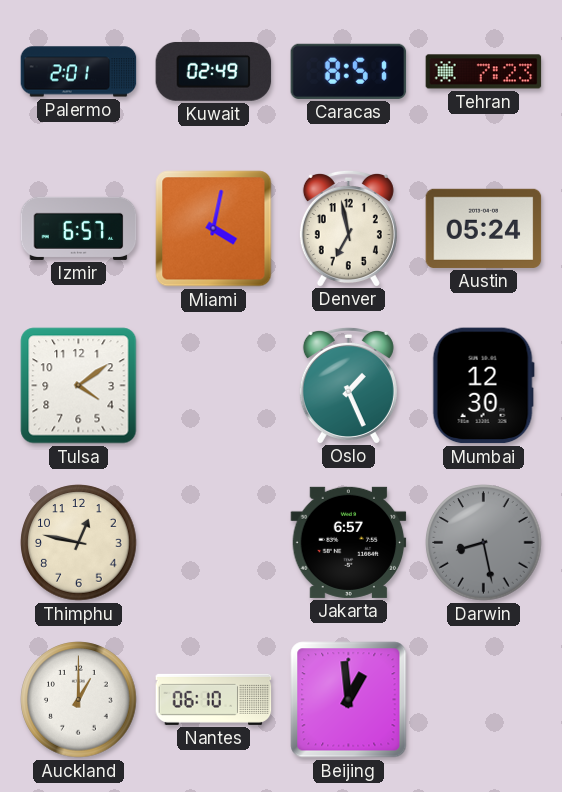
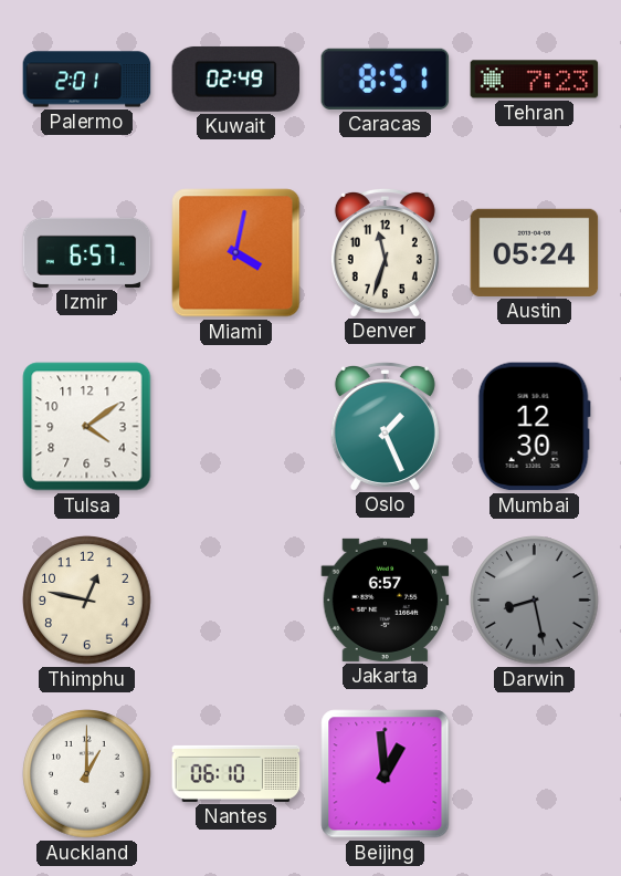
Denver: 6:58 -> 11:33
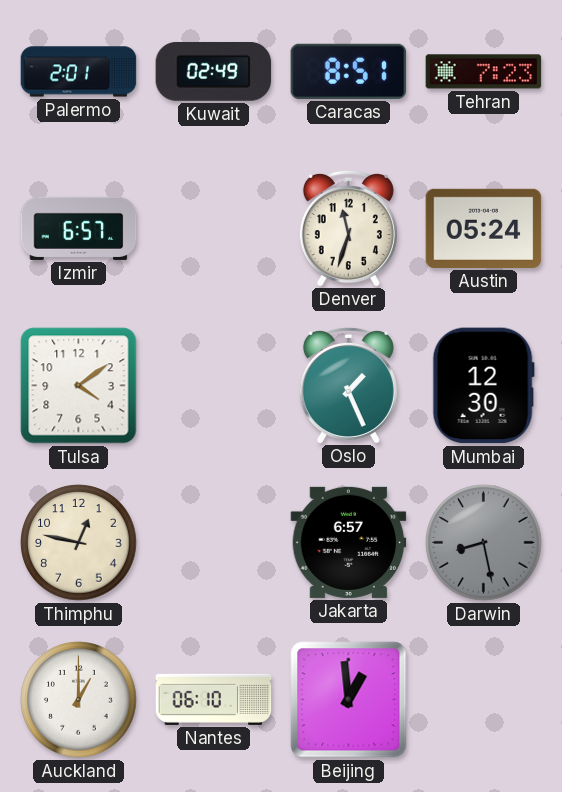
Miami: 4:02 -> none
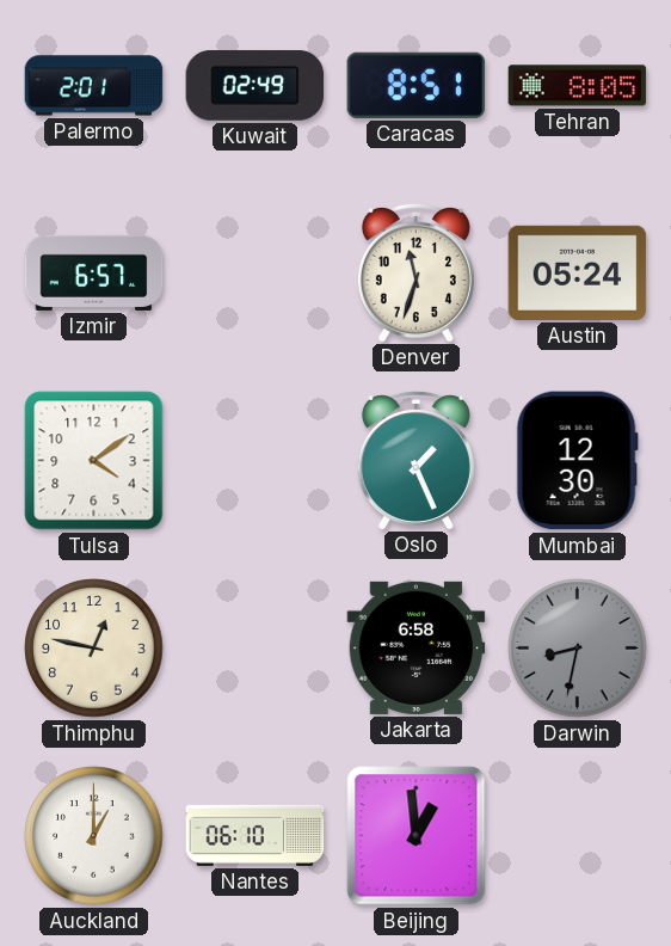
Tehran: 7:23 -> 8:05
Jakarta: 6:57 -> 6:58
Darwin: 8:28 -> 8:32
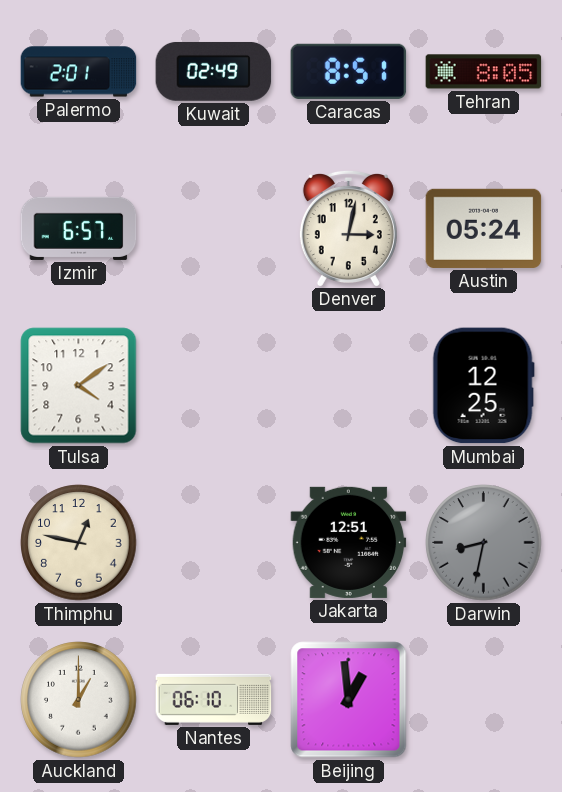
Denver: 11:33 -> 3:02
Oslo: 1:26 -> none
Mumbai: 12:30 -> 12:25
Jakarta: 6:58 -> 12:51
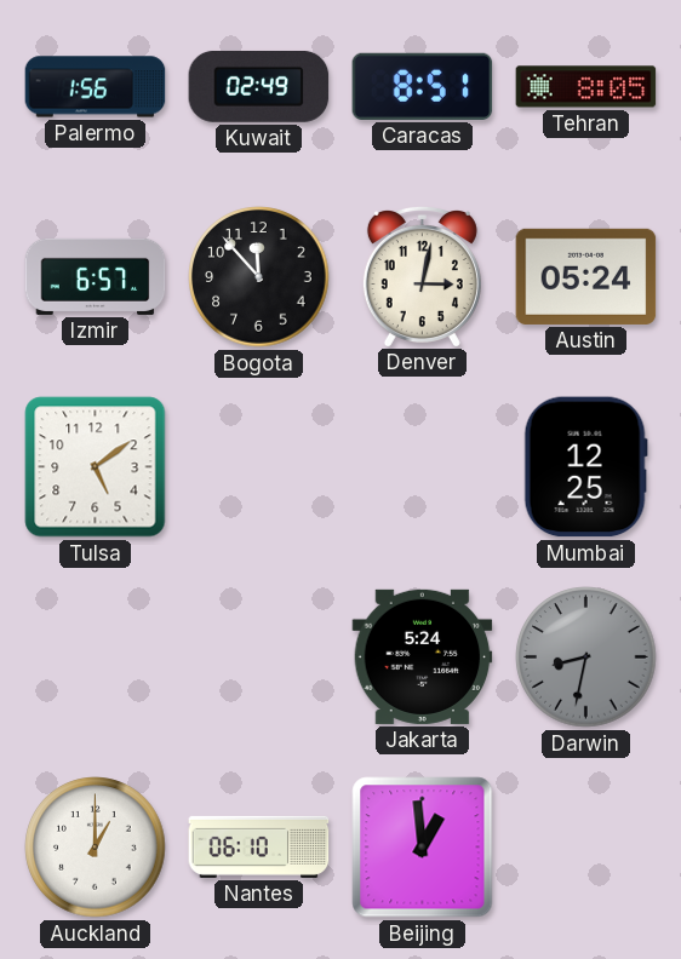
Palermo: 2:01 -> 1:56
Bogota: none -> 11:53
Tulsa: 4:09 -> 5:09
Thimphu: 12:47 -> none
Jakarta: 12:51 -> 5:24
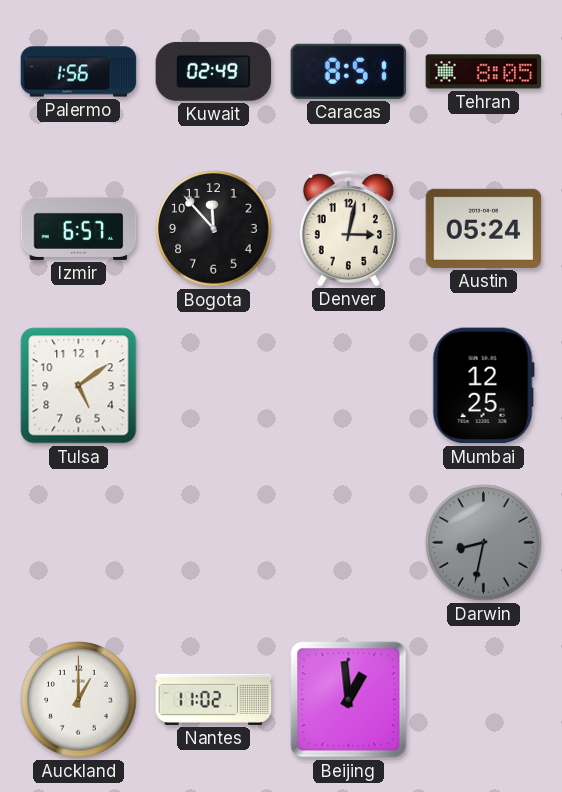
Jakarta: 5:24 -> none
Nantes: 06:10 -> 11:02
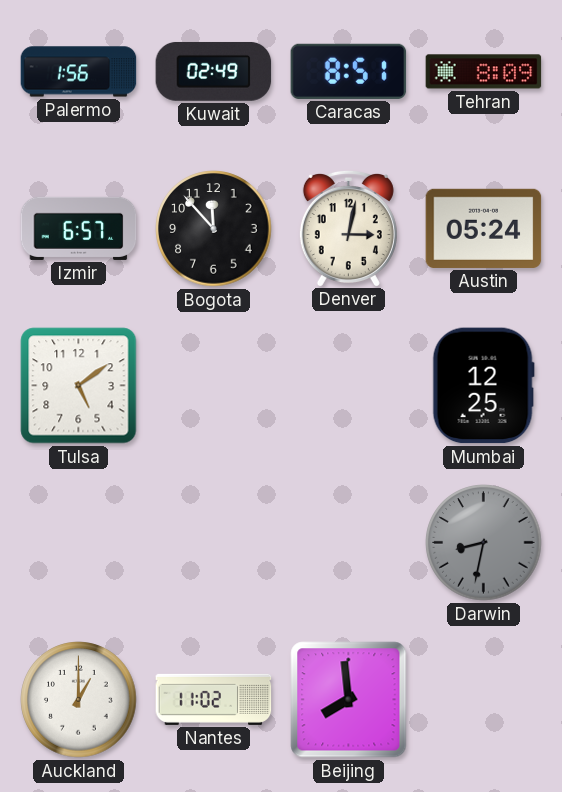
Tehran: 8:05 -> 8:09
Beijing: 12:59 -> 7:59
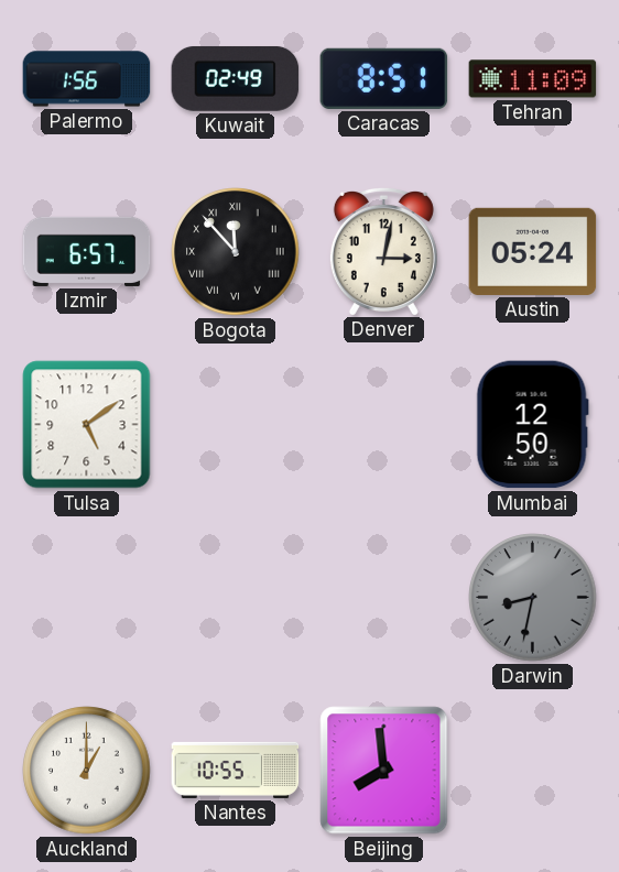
Tehran: 8:09 -> 11:09
Bogota numerals: Arabic -> Roman
Mumbai: 12:25 -> 12:50
Nantes: 11:02 -> 10:55
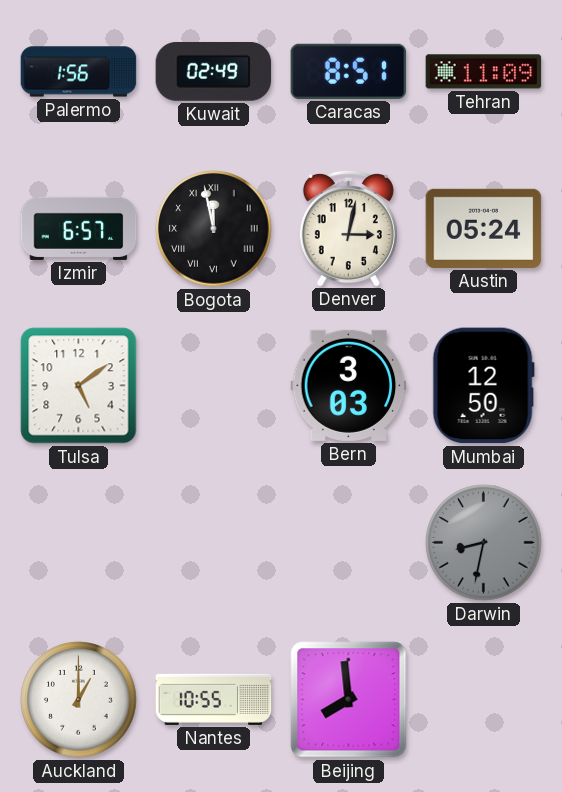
Bogota: 11:53 -> 11:58
Bern: none -> 3:03
